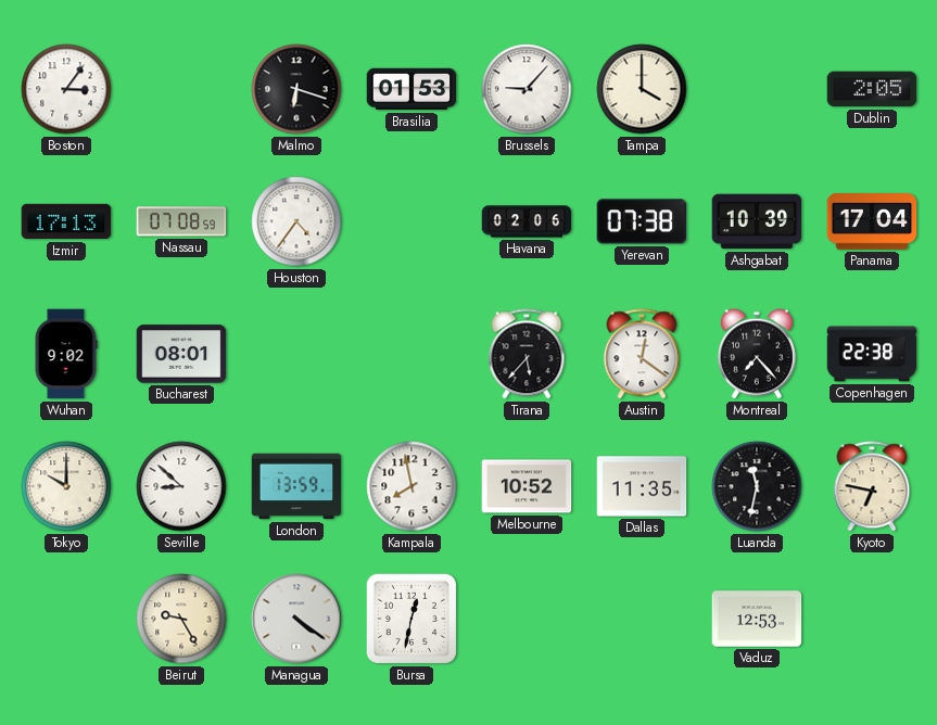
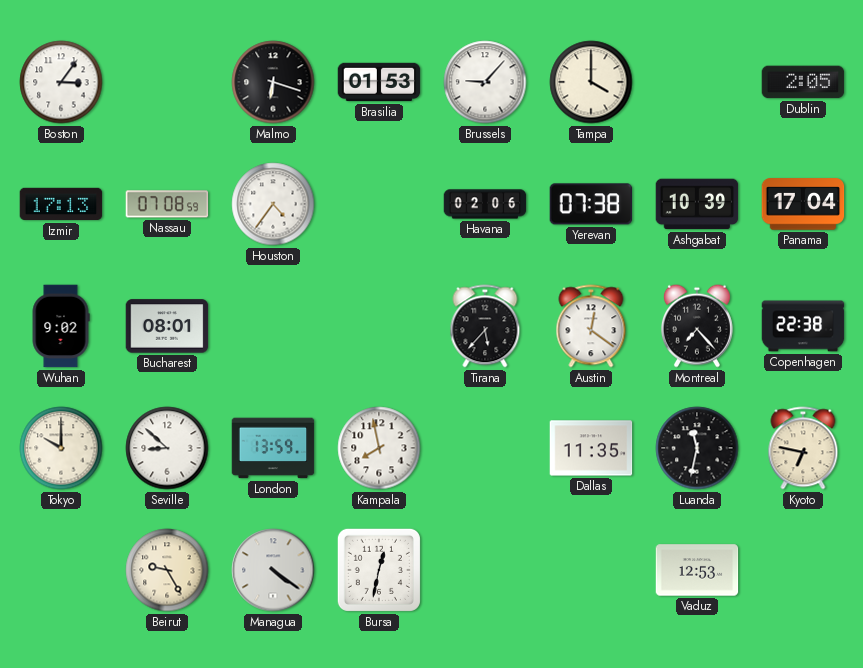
Melbourne: 10:52 -> none
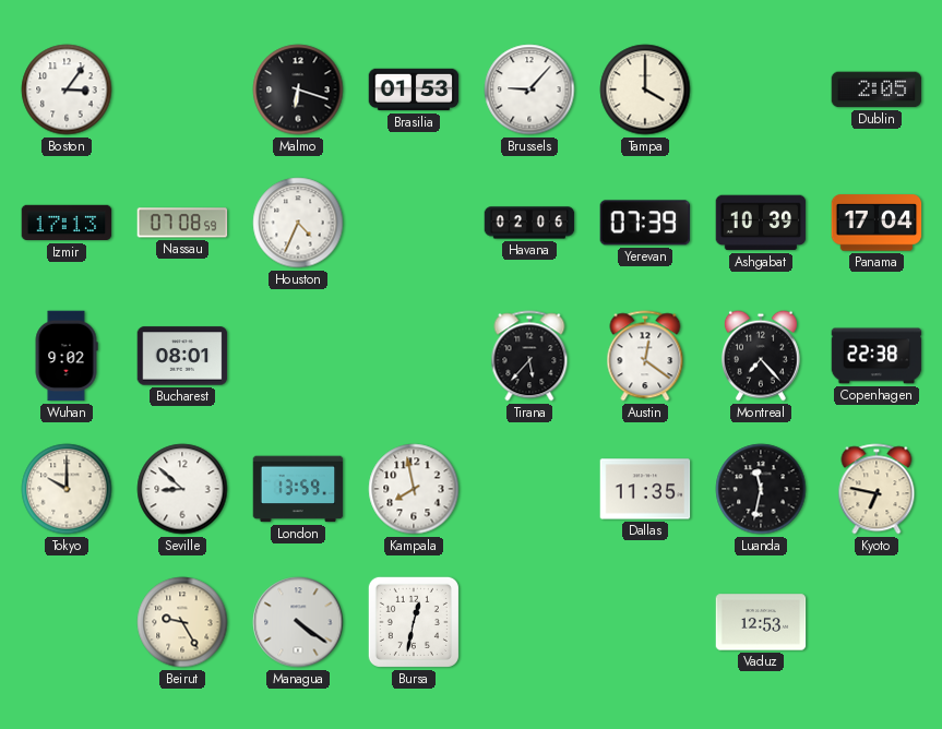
Houston: 4:36 -> 4:34
Yerevan: 07:38 -> 07:39
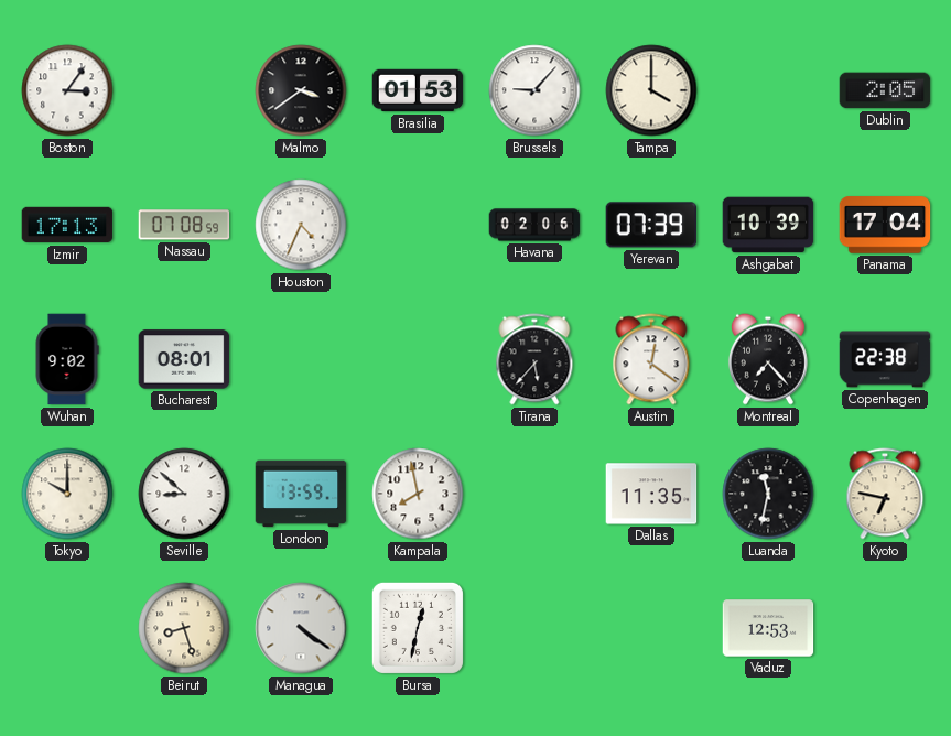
Malmo: 6:18 -> 3:39
Beirut: 9:25 -> 8:27
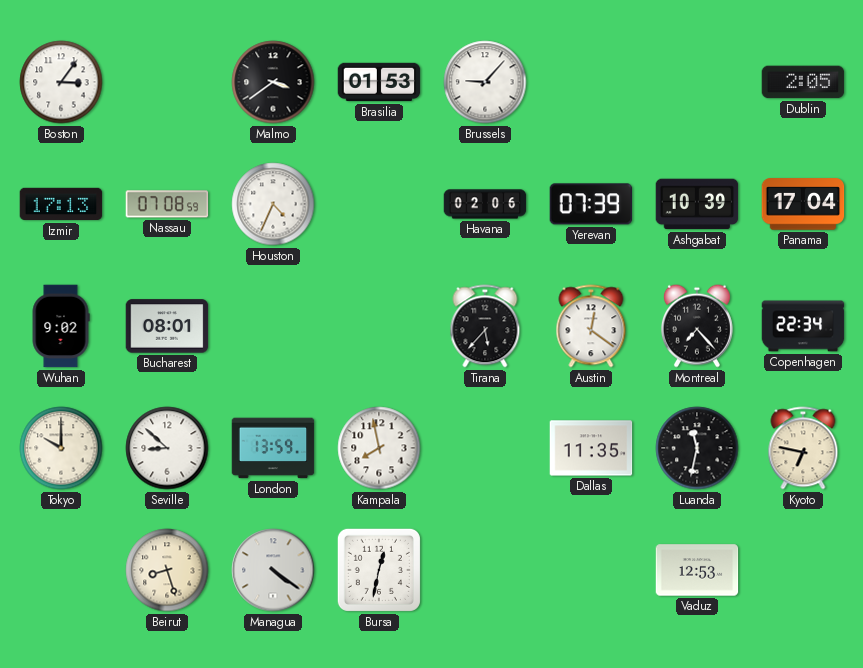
Tampa: 4:00 -> none
Copenhagen: 22:38 -> 22:34
